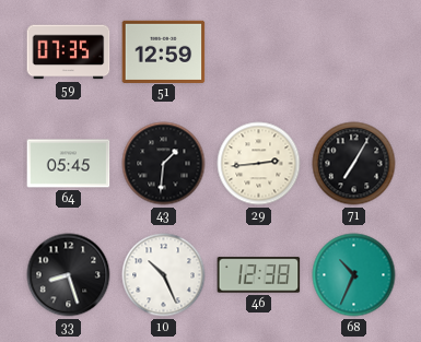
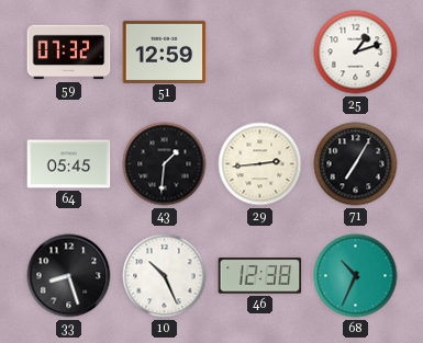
59: 07:35 -> 07:32
25: none -> 1:12
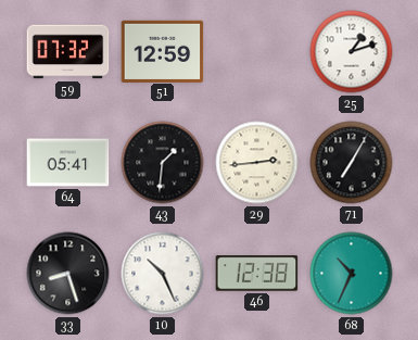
64: 05:45 -> 05:41
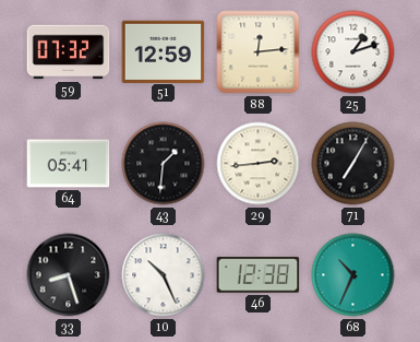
88: none -> 12:14
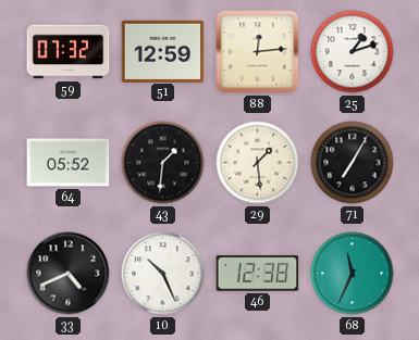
64: 05:41 -> 05:52
29: 2:44 -> 1:29
33: 8:27 -> 4:41
68: 10:34 -> 11:34
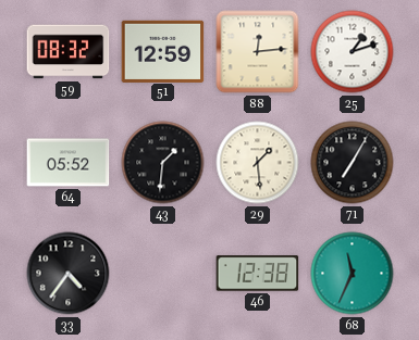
59: 07:32 -> 08:32
33: 4:41 -> 4:36
10: 10:26 -> none
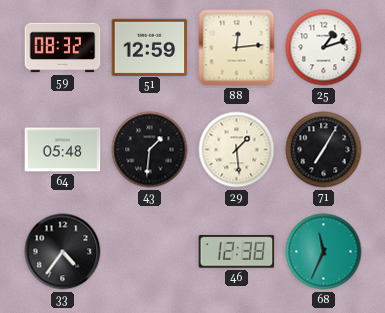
64: 05:52 -> 05:48
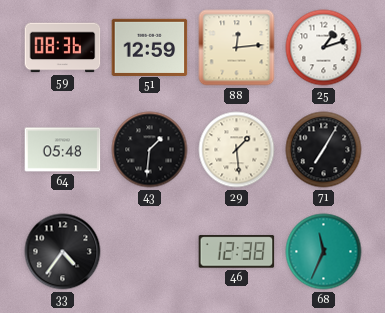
59: 08:32 -> 08:36
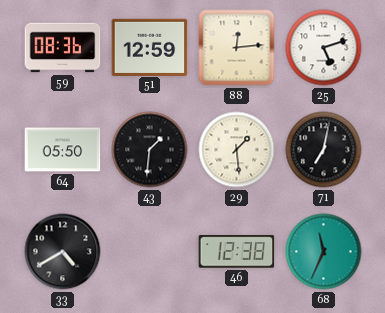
25: 1:12 -> 5:12
64: 05:48 -> 05:50
71: 7:05 -> 7:02
33: 4:36 -> 4:40
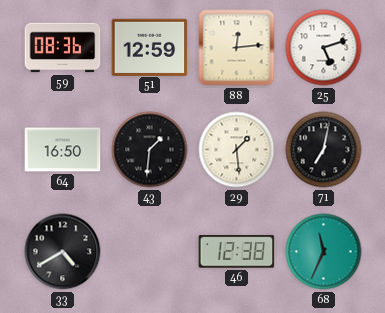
64: 05:50 -> 16:50
